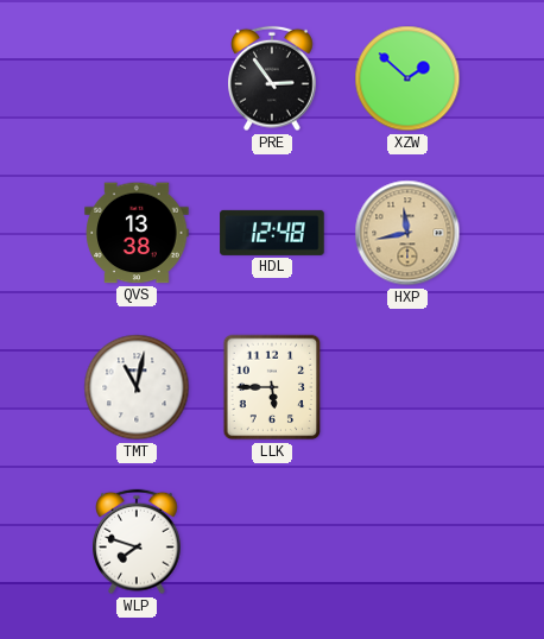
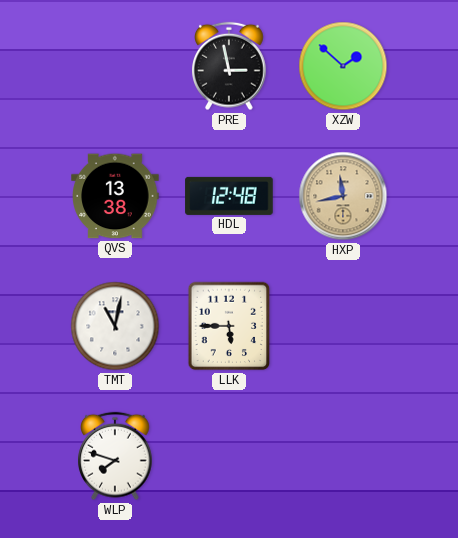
PRE: 2:54 -> 2:58
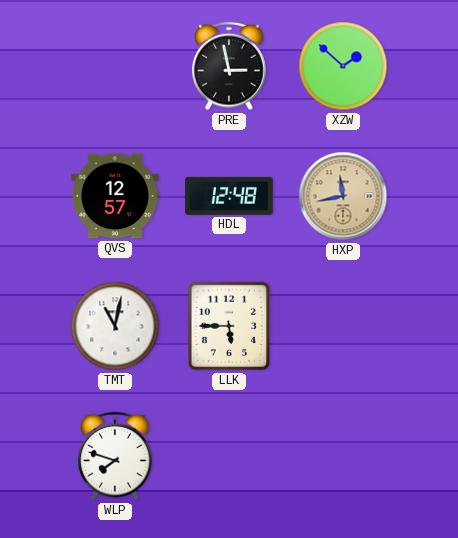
QVS: 13:38 -> 12:57
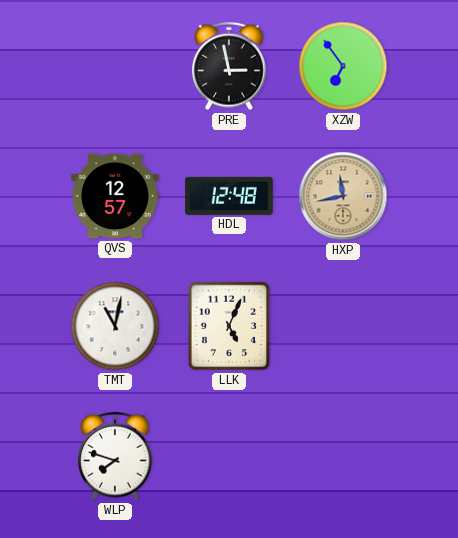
XZW: 1:52 -> 6:54
LLK: 5:45 -> 5:04
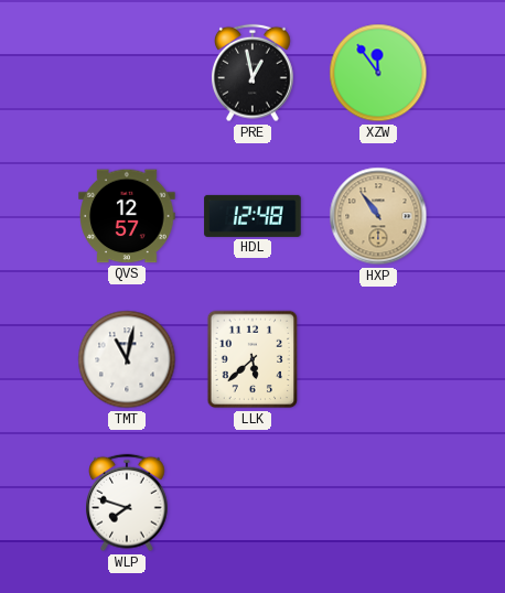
PRE: 2:58 -> 12:58
XZW: 6:54 -> 11:54
HXP: 11:43 -> 10:54
LLK: 5:04 -> 5:38
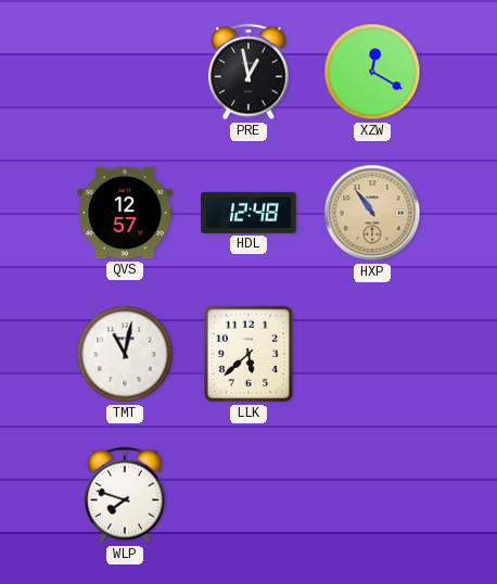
XZW: 11:54 -> 12:20
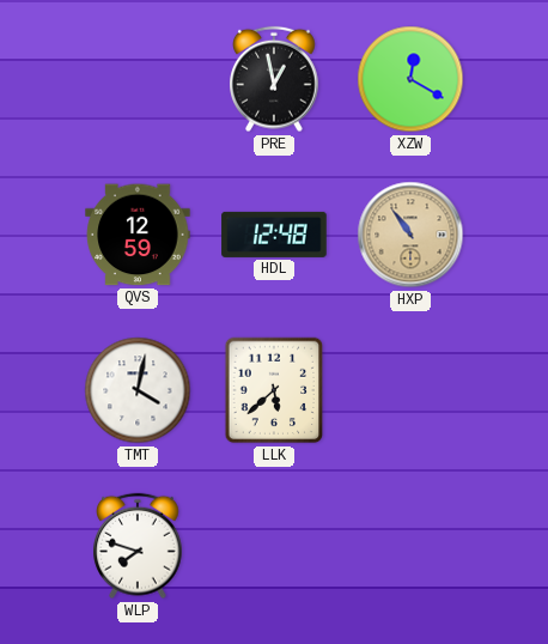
QVS: 12:57 -> 12:59
TMT: 11:02 -> 4:02
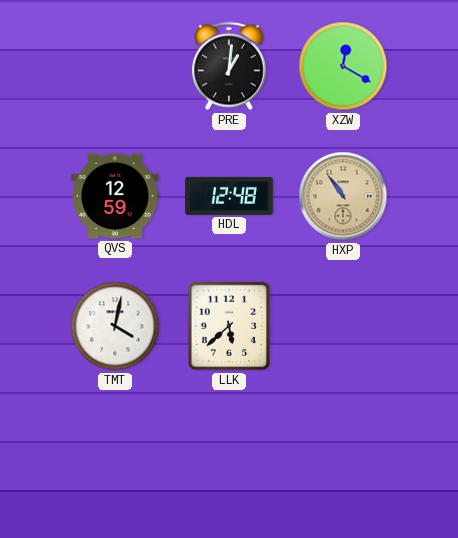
PRE: 12:58 -> 1:01
WLP: 7:48 -> none
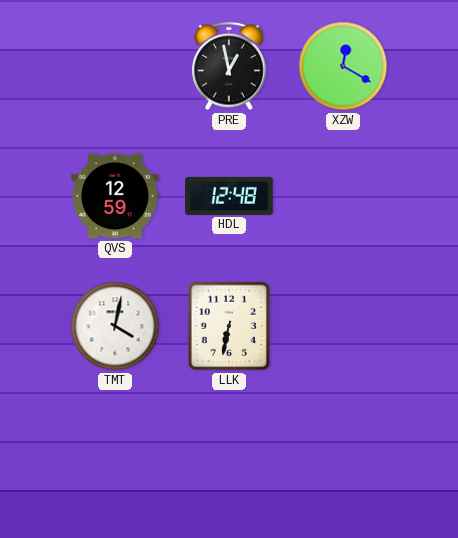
PRE: 1:01 -> 12:58
HXP: 10:54 -> none
LLK: 5:38 -> 6:32
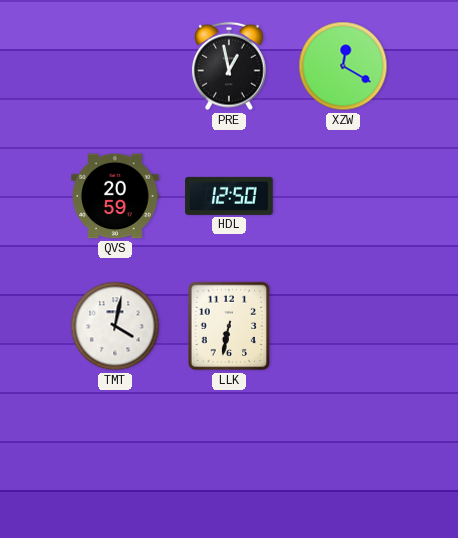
QVS: 12:59 -> 20:59
HDL: 12:48 -> 12:50
